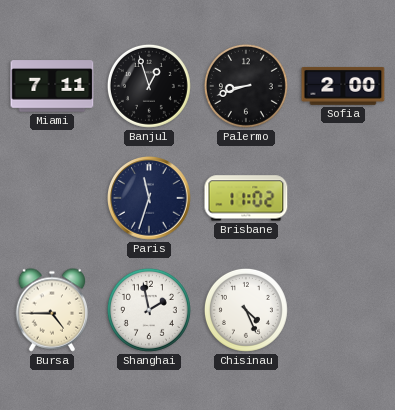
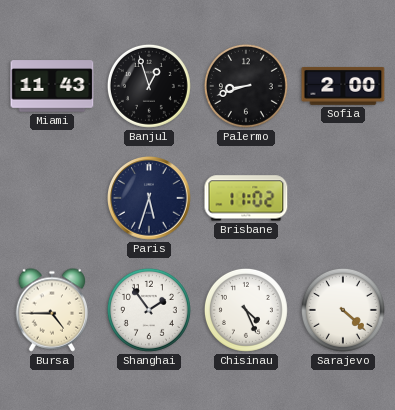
Miami: 7:11 -> 11:43
Paris: 11:33 -> 5:33
Shanghai: 1:58 -> 1:54
Sarajevo: none -> 4:22
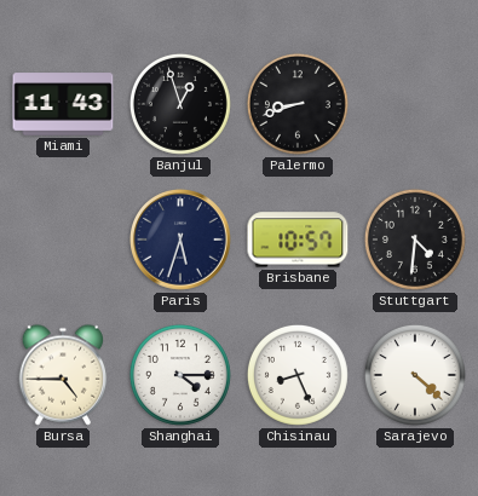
Sofia: 2:00 -> none
Brisbane: 11:02 -> 10:57
Stuttgart: none -> 4:31
Shanghai: 1:54 -> 4:15
Chisinau: 4:26 -> 8:26
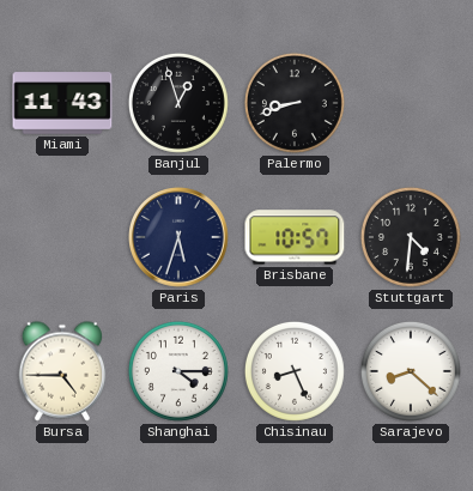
Sarajevo: 4:22 -> 8:22
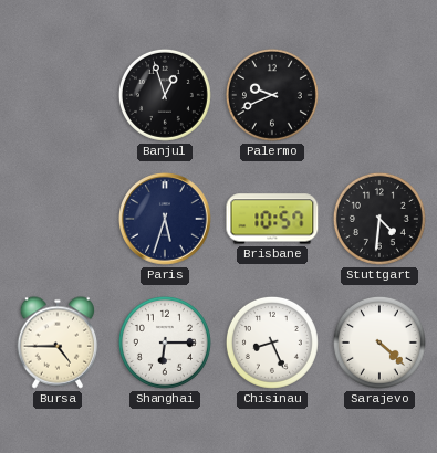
Miami: 11:43 -> none
Palermo: 8:42 -> 9:41
Shanghai: 4:15 -> 6:15
Sarajevo: 8:22 -> 4:22
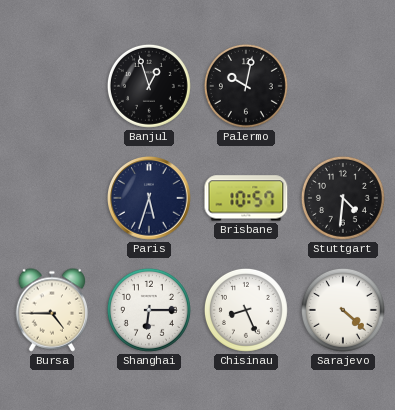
Palermo: 9:41 -> 10:02
